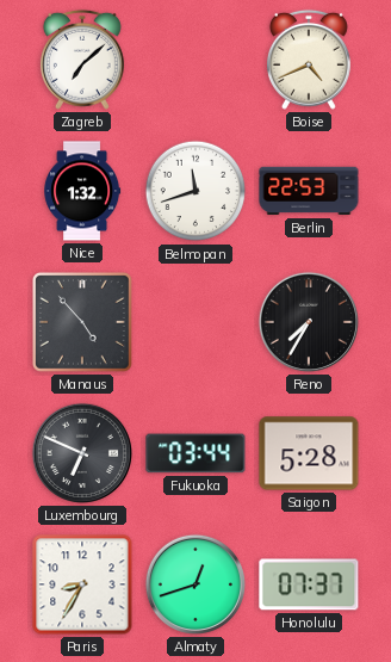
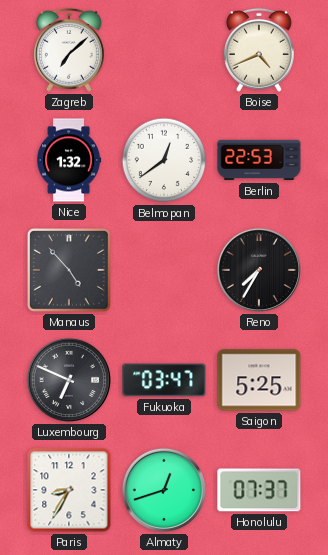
Belmopan: 11:42 -> 12:39
Fukuoka: 03:44 -> 03:47
Saigon: 5:28 -> 5:25
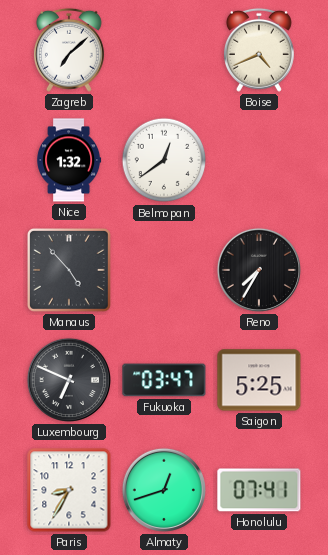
Berlin: 22:53 -> none
Honolulu: 07:37 -> 07:41
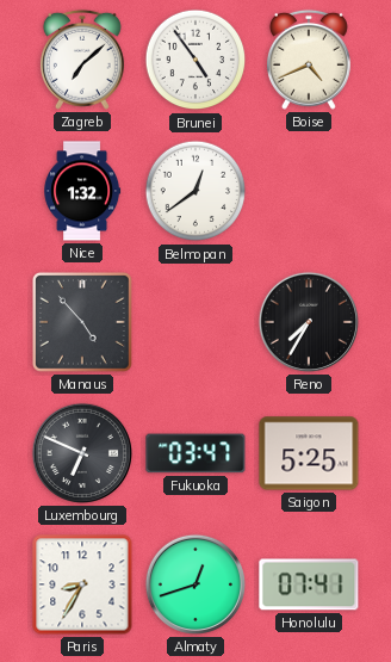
Brunei: none -> 4:54
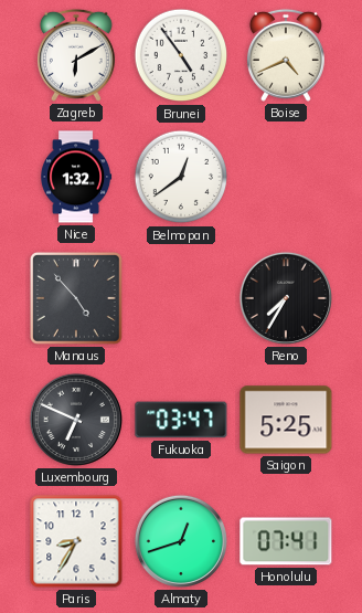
Zagreb: 7:08 -> 6:10
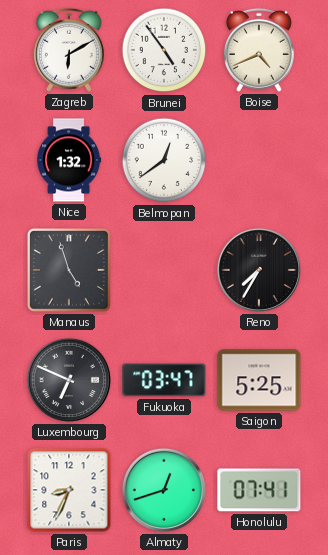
Manaus: 4:53 -> 4:57
Paris: 8:35 -> 8:34
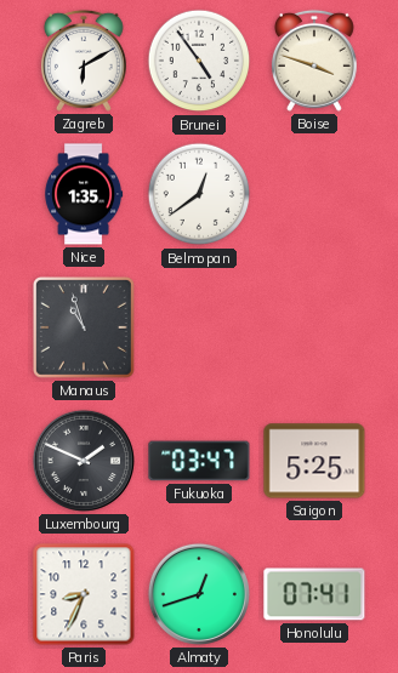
Boise: 4:41 -> 3:48
Nice: 1:32 -> 1:35
Manaus: 4:57 -> 10:57
Reno: 7:35 -> none
Luxembourg: 6:49 -> 1:49
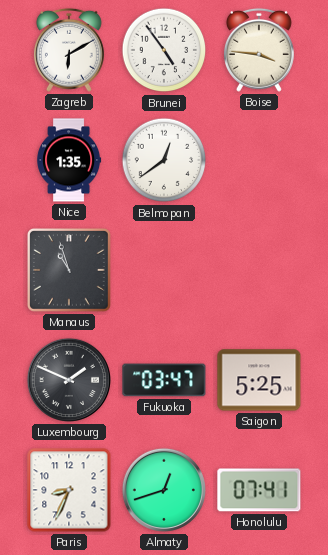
Boise: 3:48 -> 3:46
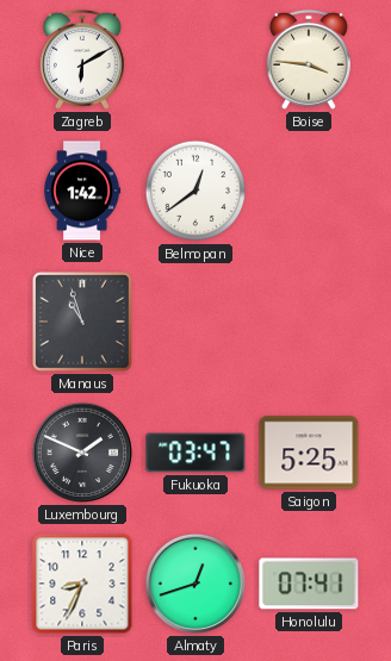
Brunei: 4:54 -> none
Nice: 1:35 -> 1:42
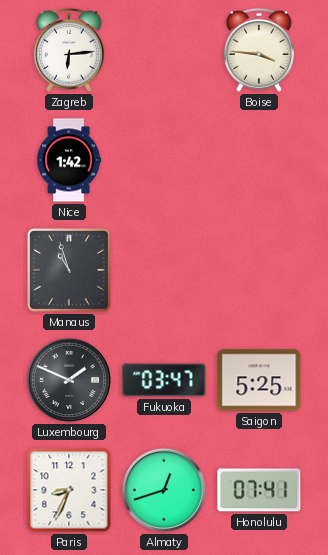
Zagreb: 6:10 -> 6:14
Belmopan: 12:39 -> none
